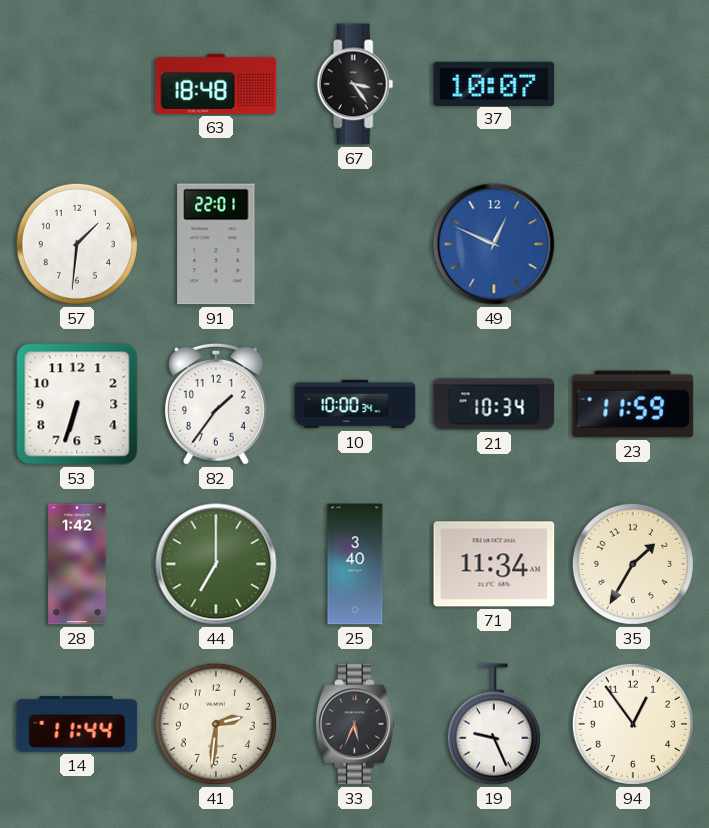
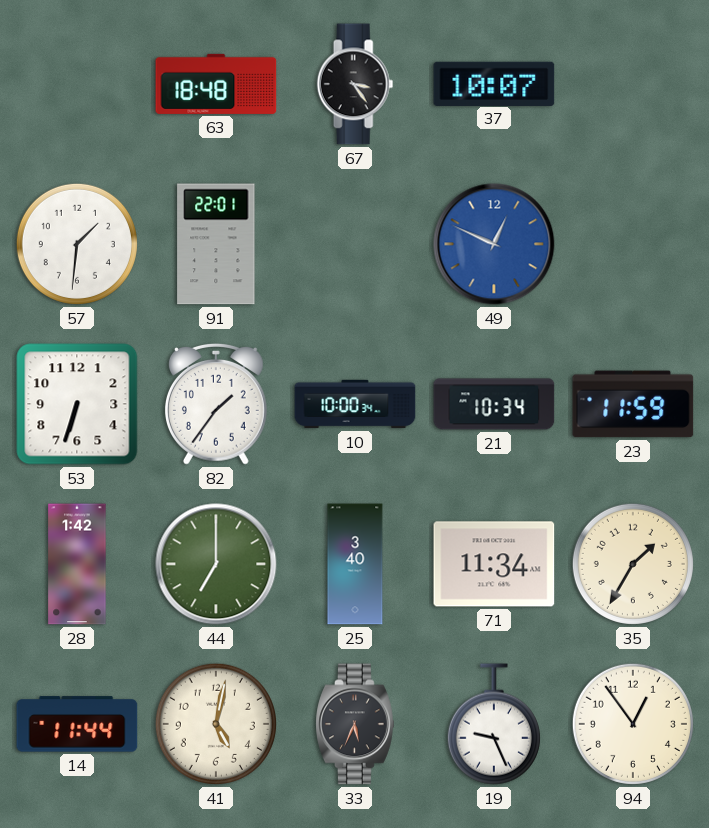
41: 2:31 -> 5:02
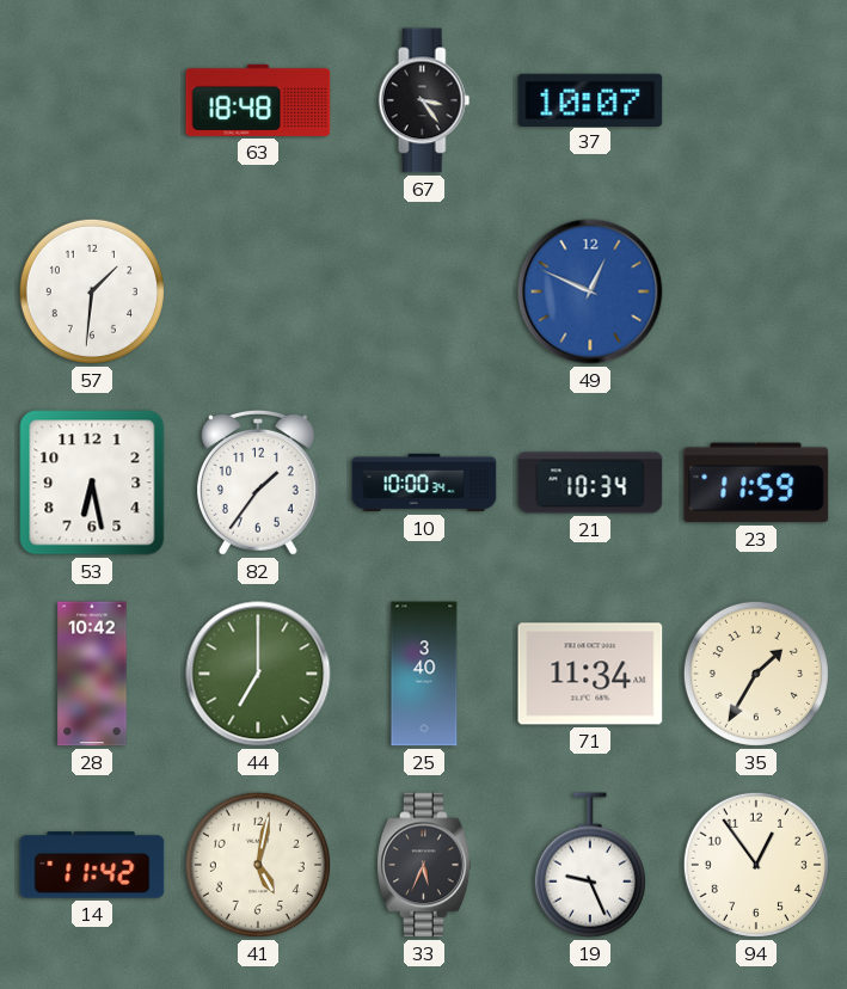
91: 22:01 -> none
53: 6:33 -> 6:28
28: 1:42 -> 10:42
14: 11:44 -> 11:42
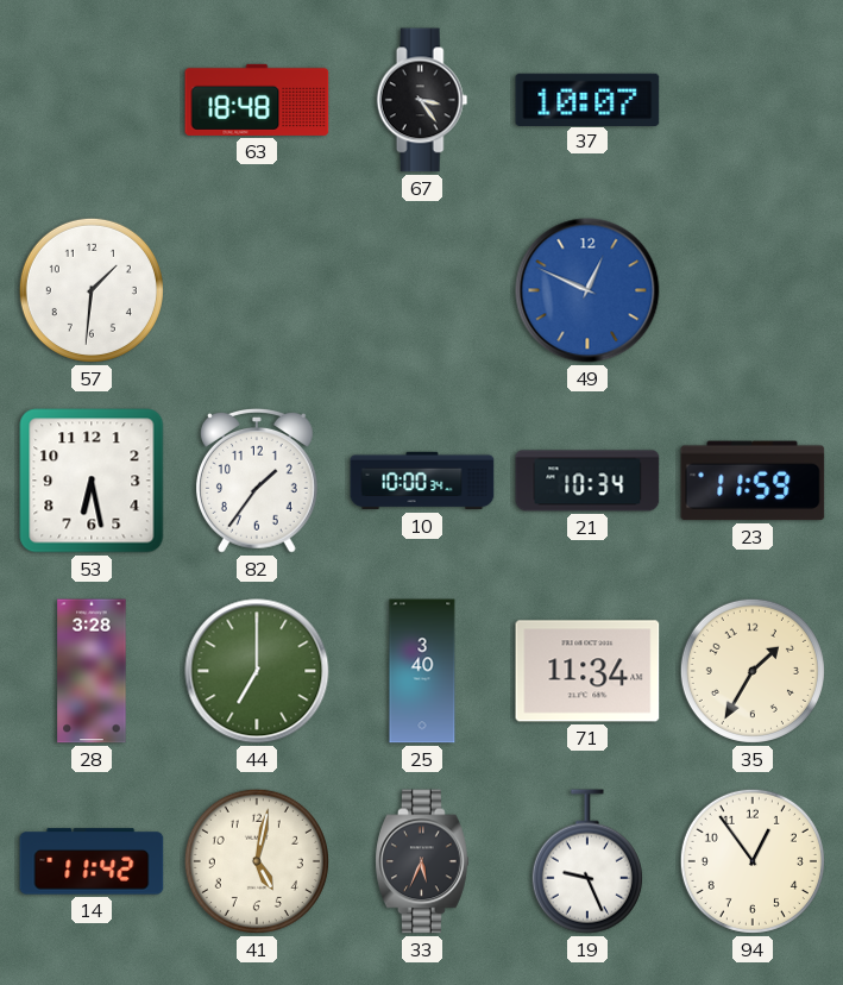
28: 10:42 -> 3:28
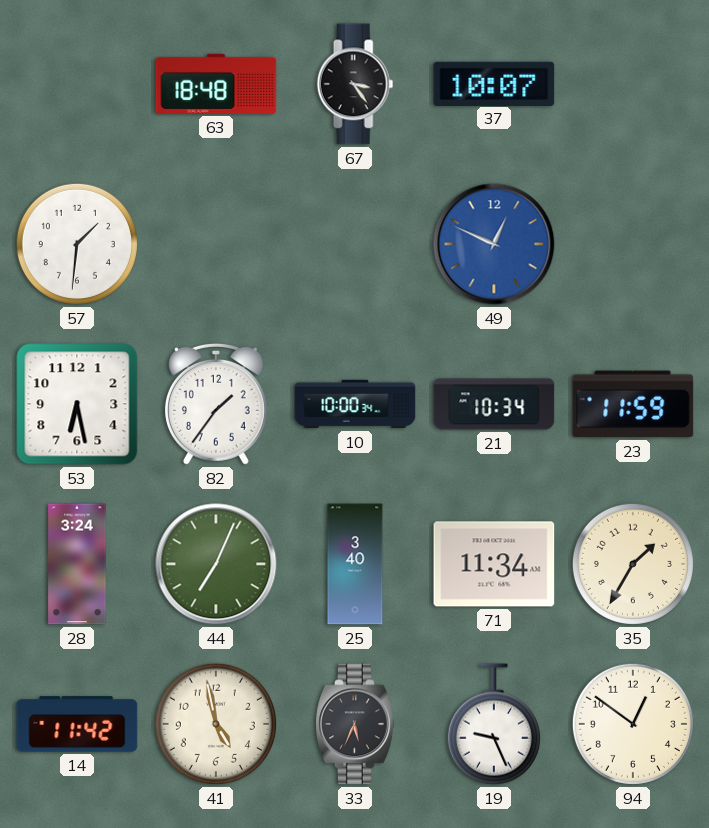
28: 3:28 -> 3:24
44: 7:00 -> 7:04
41: 5:02 -> 4:58
94: 12:54 -> 12:51
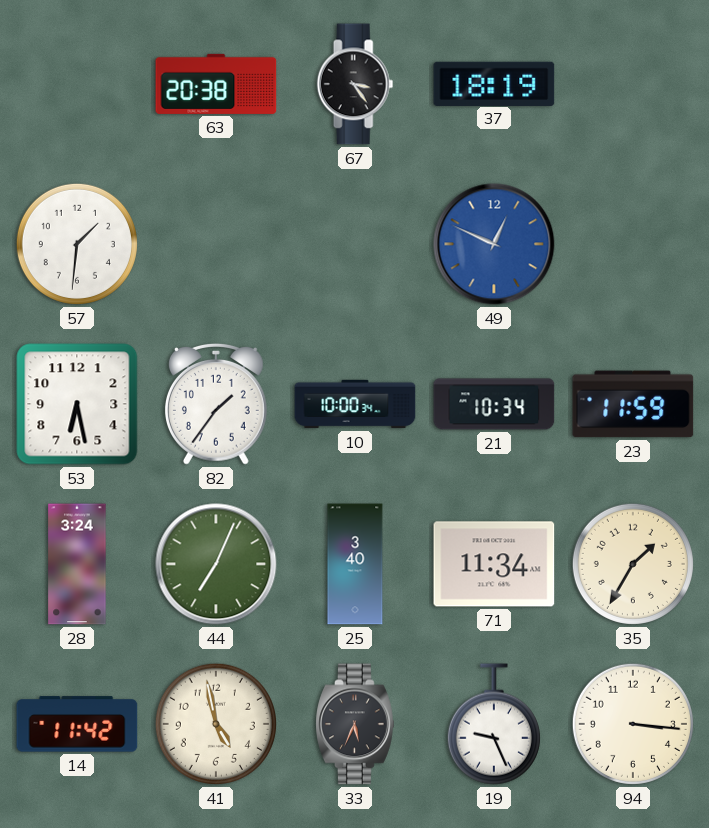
63: 18:48 -> 20:38
37: 10:07 -> 18:19
94: 12:51 -> 3:16
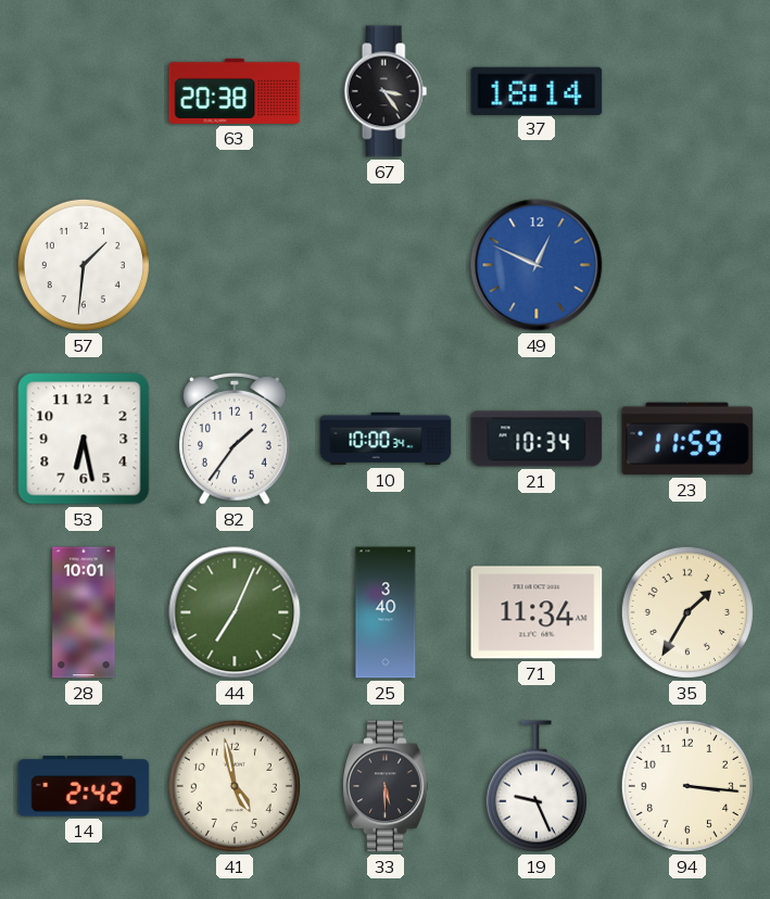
37: 18:19 -> 18:14
28: 3:24 -> 10:01
14: 11:42 -> 2:42
33: 5:34 -> 5:30
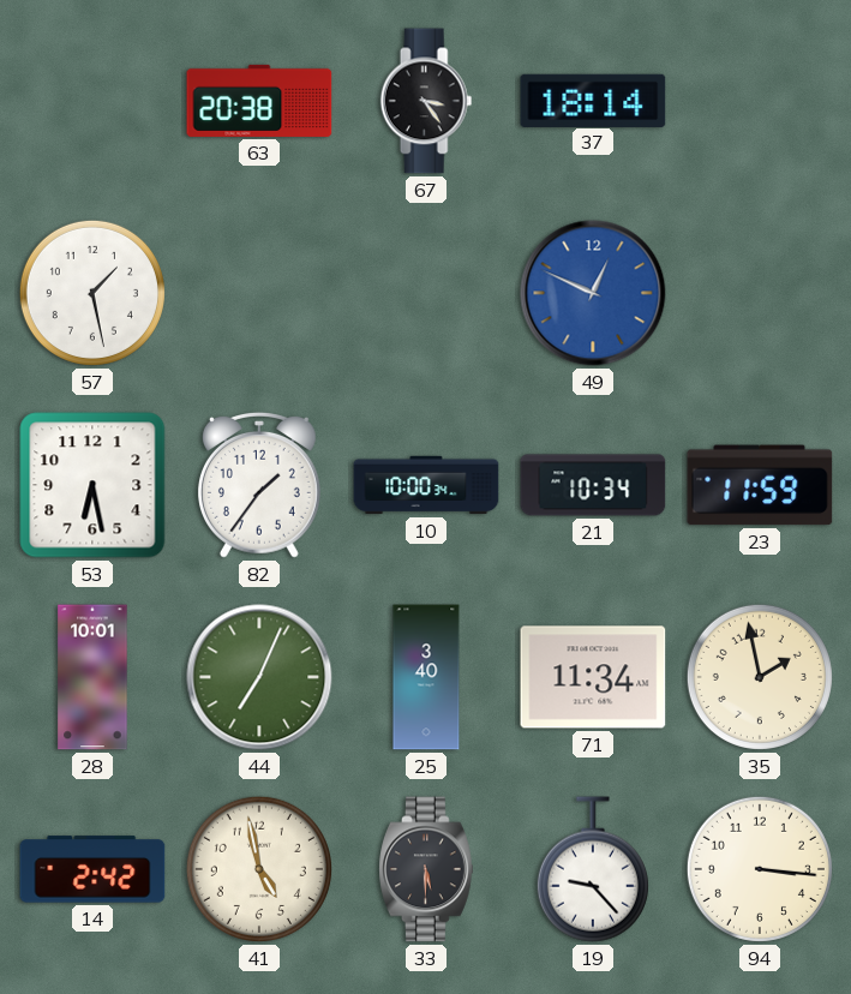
57: 1:31 -> 1:28
35: 1:35 -> 1:58
19: 9:26 -> 9:23
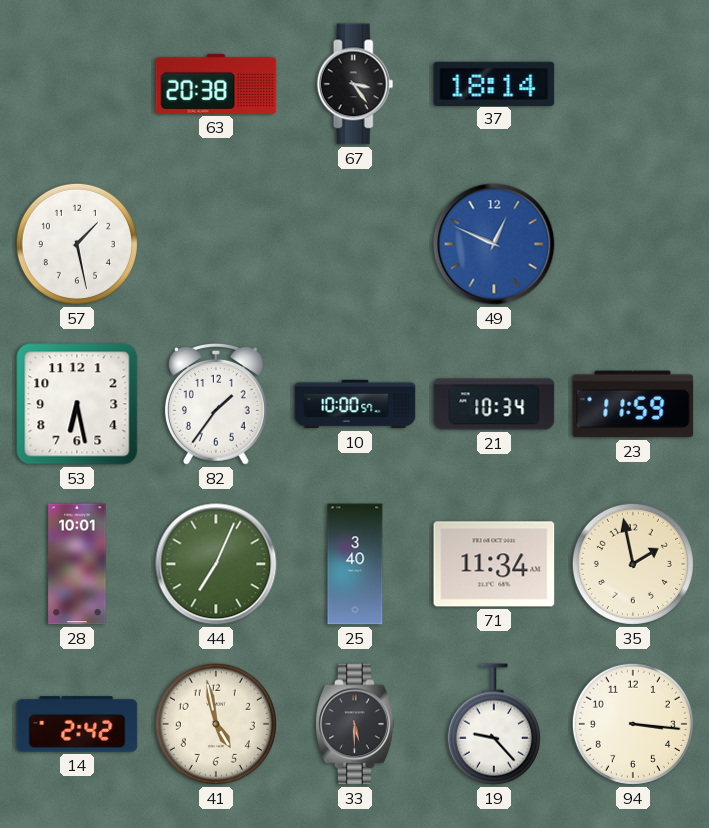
10: 10:00:34 -> 10:00:57
